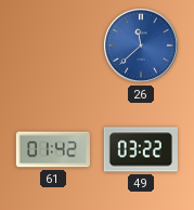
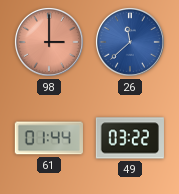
98: none -> 3:00
61: 01:42 -> 01:44
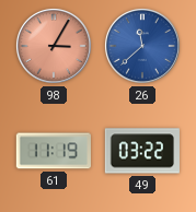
98: 3:00 -> 3:05
61: 01:44 -> 11:19
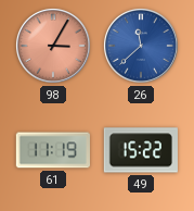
49: 03:22 -> 15:22
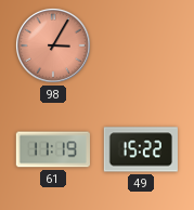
26: 11:38 -> none
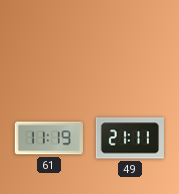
98: 3:05 -> none
49: 15:22 -> 21:11
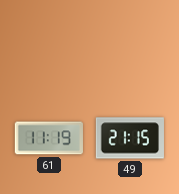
49: 21:11 -> 21:15
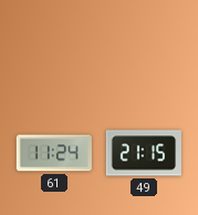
61: 11:19 -> 11:24
